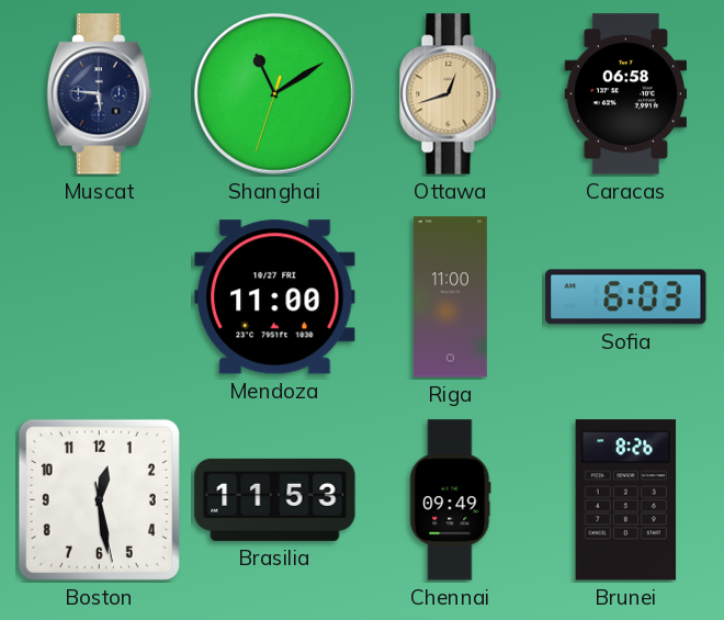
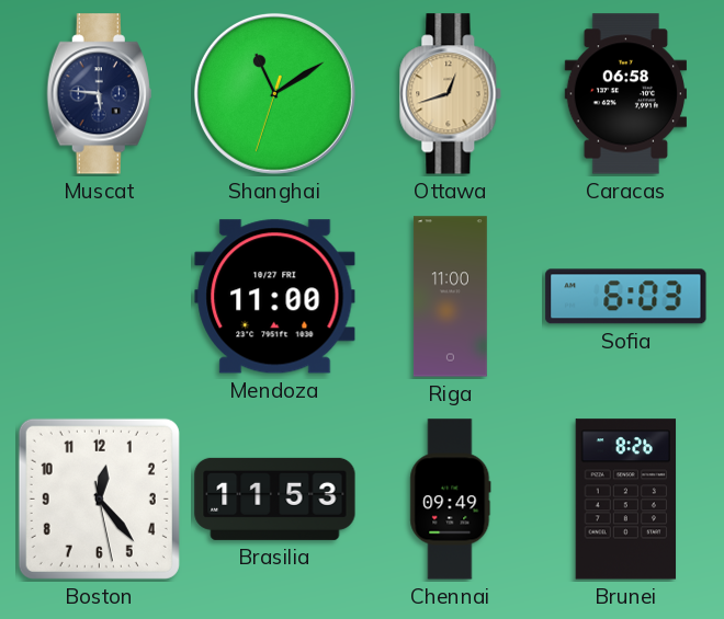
Boston: 12:28 -> 12:23
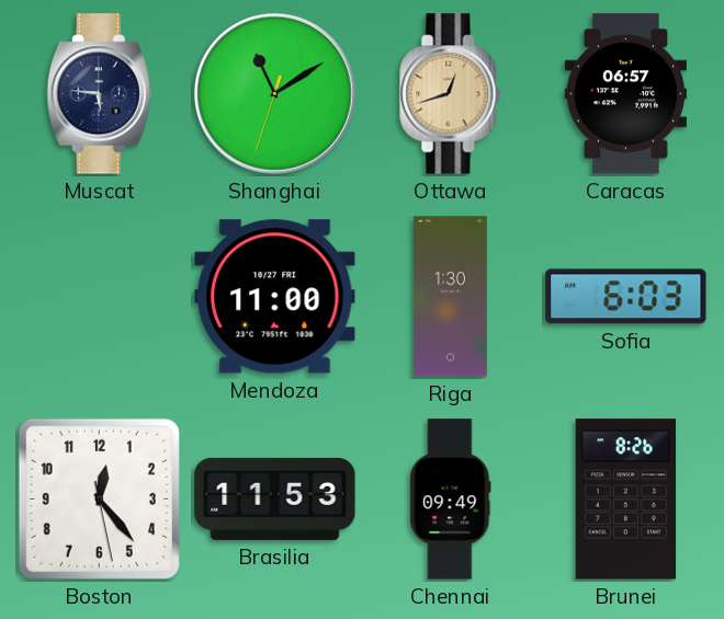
Caracas: 06:58 -> 06:57
Riga: 11:00 -> 1:30
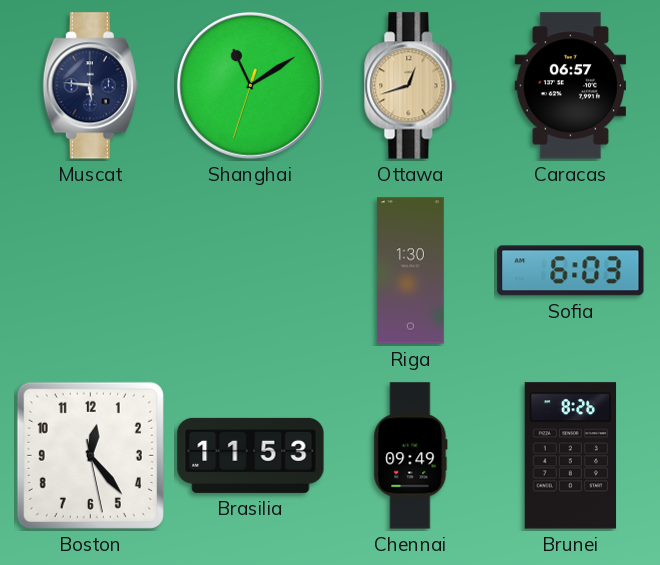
Mendoza: 11:00 -> none
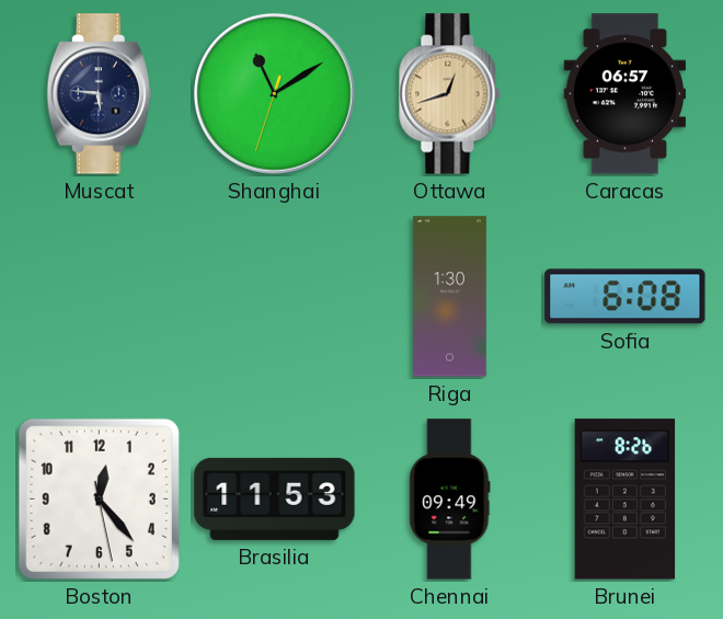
Sofia: 6:03 -> 6:08
